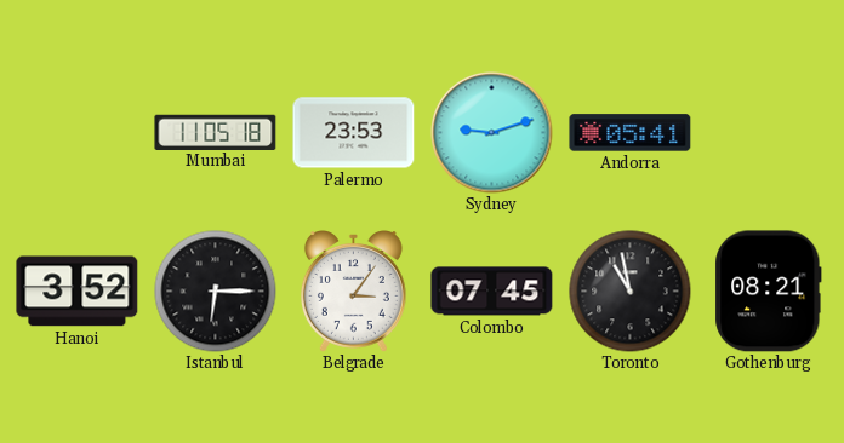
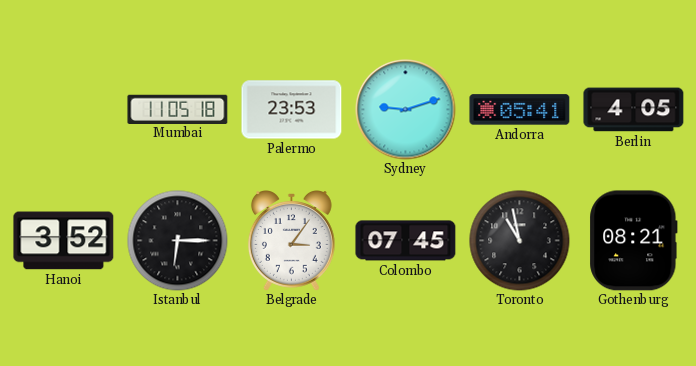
Berlin: none -> 4:05
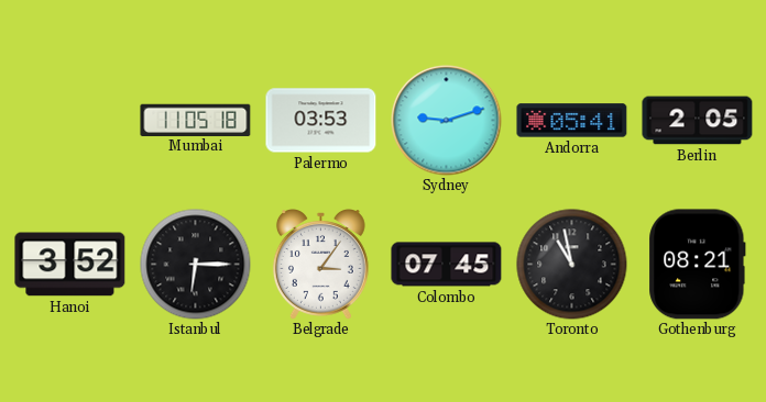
Palermo: 23:53 -> 03:53
Berlin: 4:05 -> 2:05
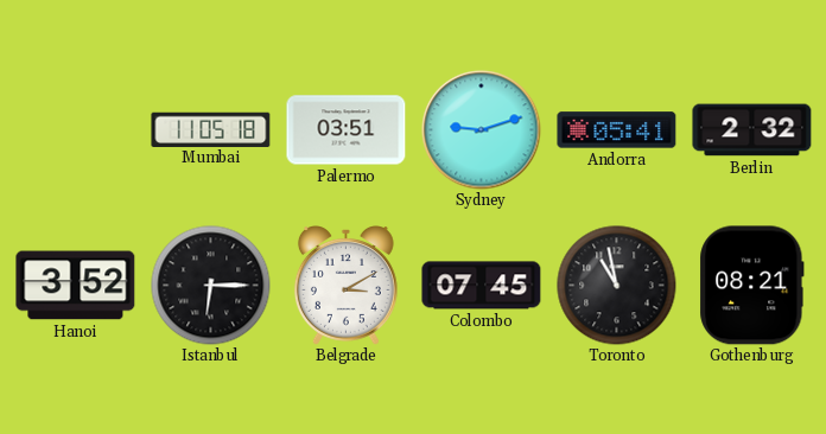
Palermo: 03:53 -> 03:51
Berlin: 2:05 -> 2:32
Belgrade: 3:06 -> 3:10
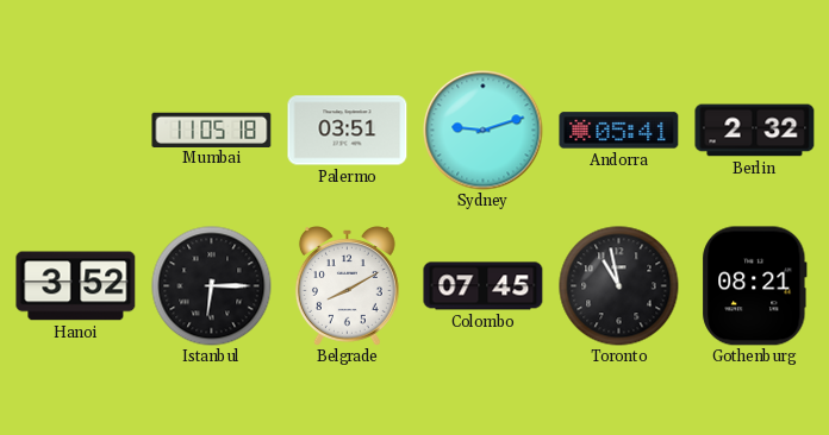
Belgrade: 3:10 -> 8:10
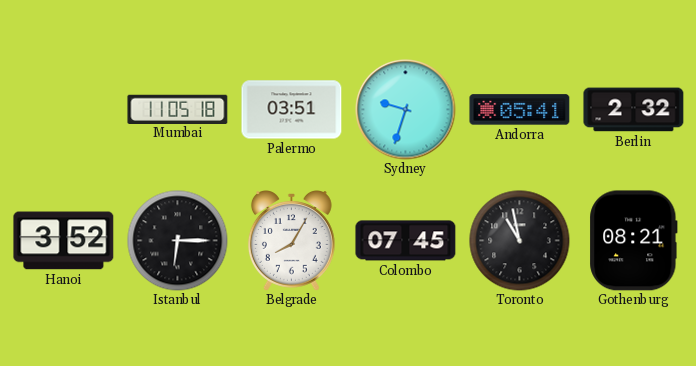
Sydney: 9:12 -> 9:33
Belgrade: 8:10 -> 8:05
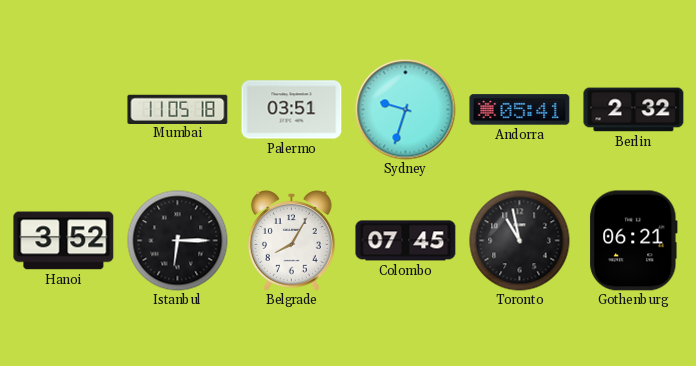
Gothenburg: 08:21 -> 06:21
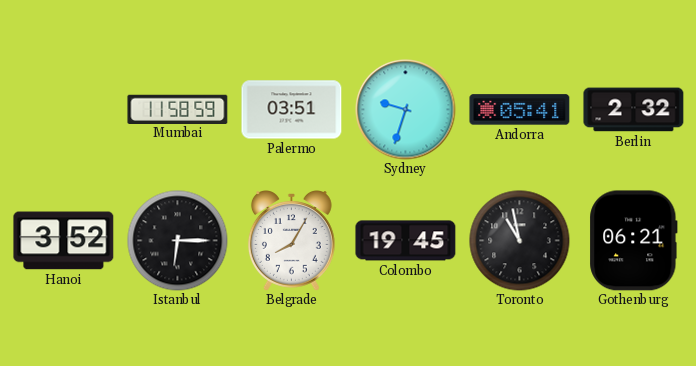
Mumbai: 11:05 -> 11:58
Colombo: 07:45 -> 19:45
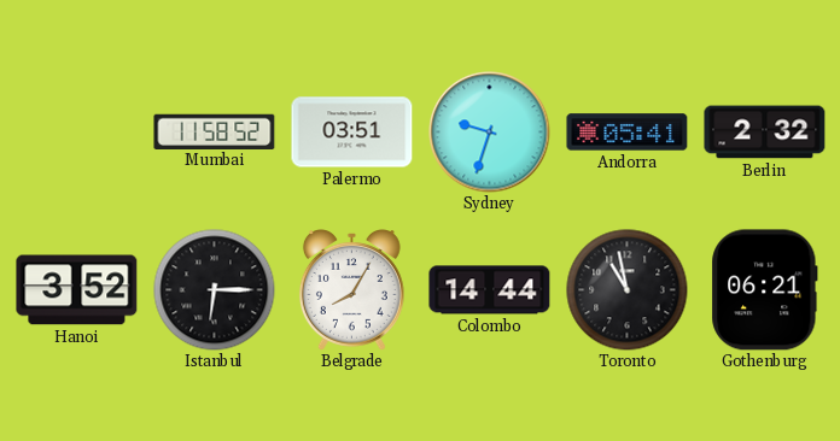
Mumbai: 11:58:59 -> 11:58:52
Colombo: 19:45 -> 14:44
